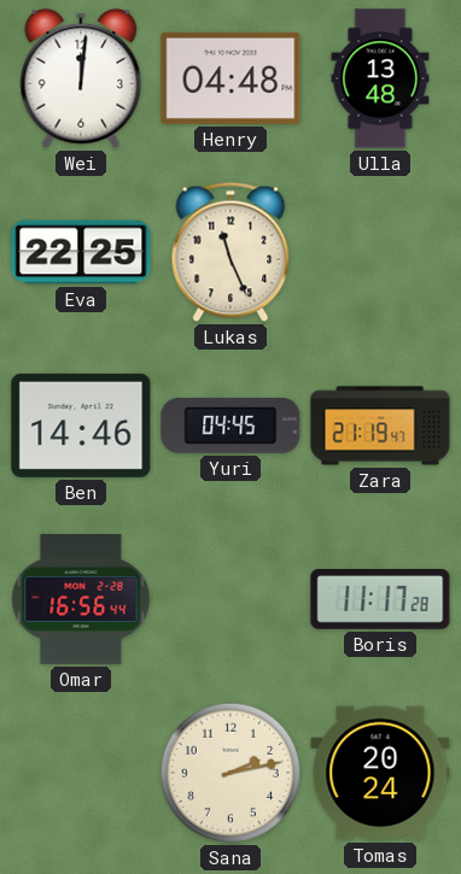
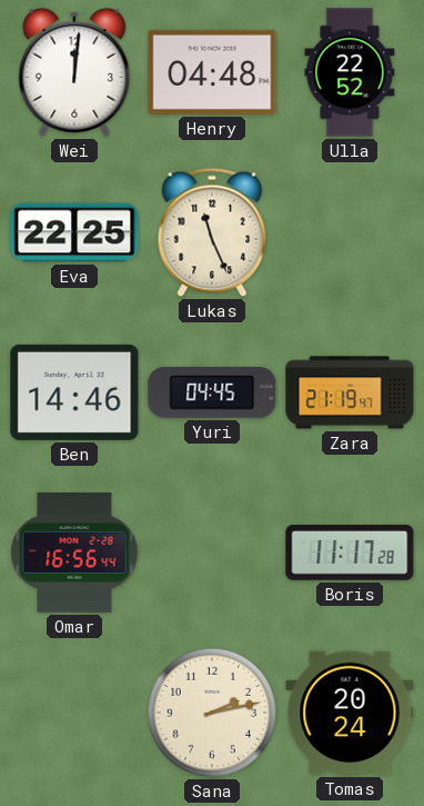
Ulla: 13:48 -> 22:52
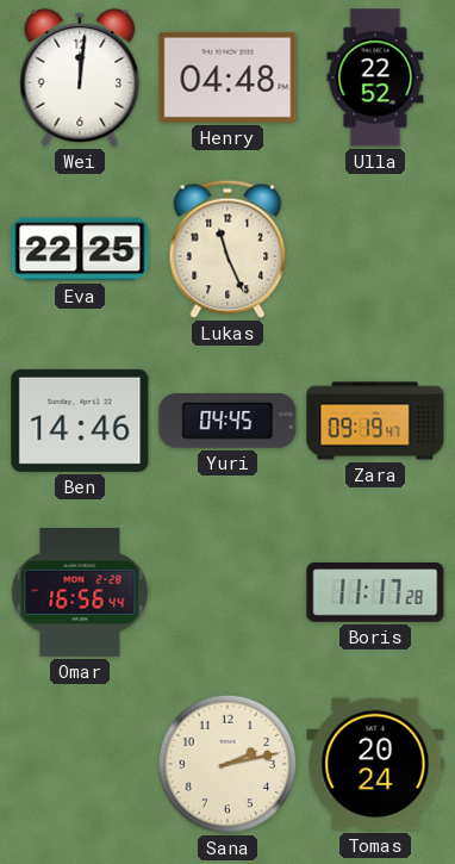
Zara: 21:19 -> 09:19
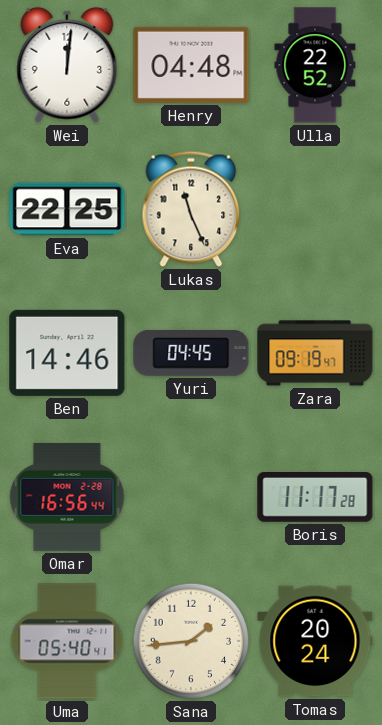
Uma: none -> 05:40
Sana: 2:13 -> 1:44
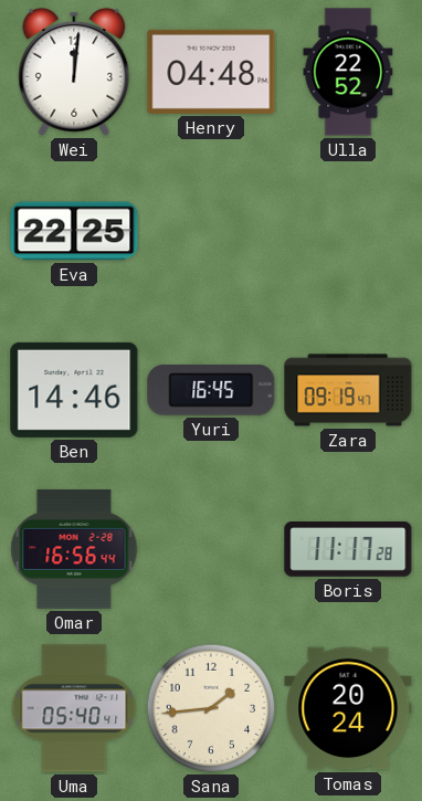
Lukas: 11:26 -> none
Yuri: 04:45 -> 16:45
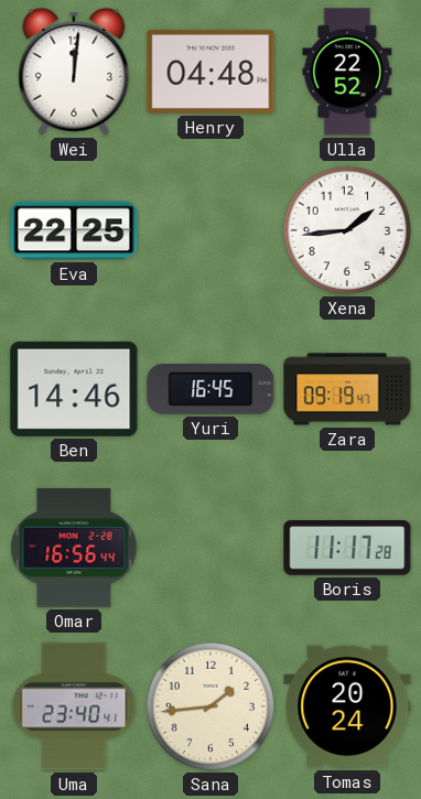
Xena: none -> 1:44
Uma: 05:40 -> 23:40
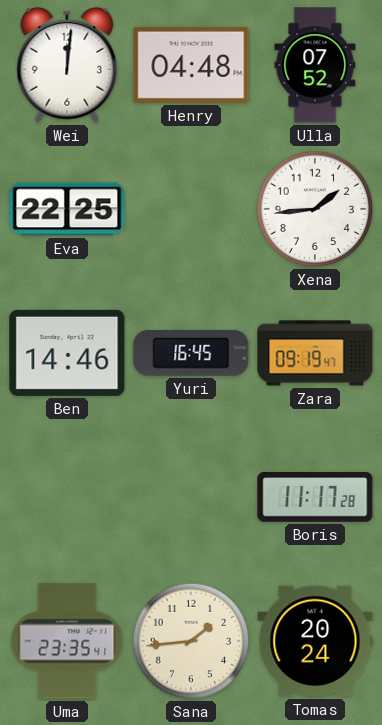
Ulla: 22:52 -> 07:52
Omar: 16:56 -> none
Uma: 23:40 -> 23:35
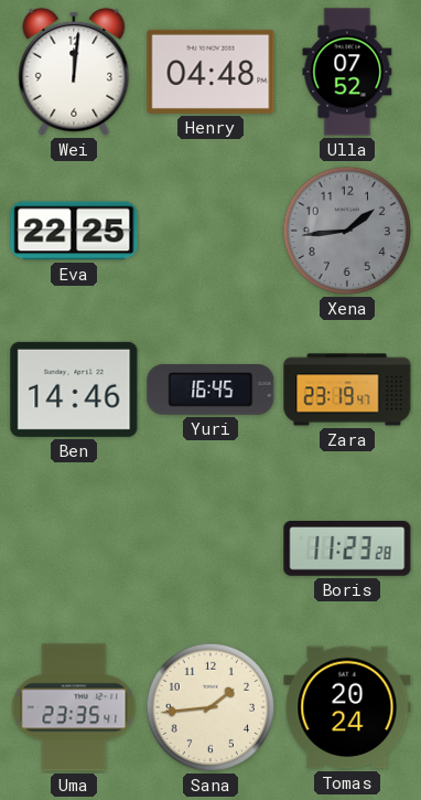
Xena dial: white -> grey
Zara: 09:19 -> 23:19
Boris: 11:17 -> 11:23
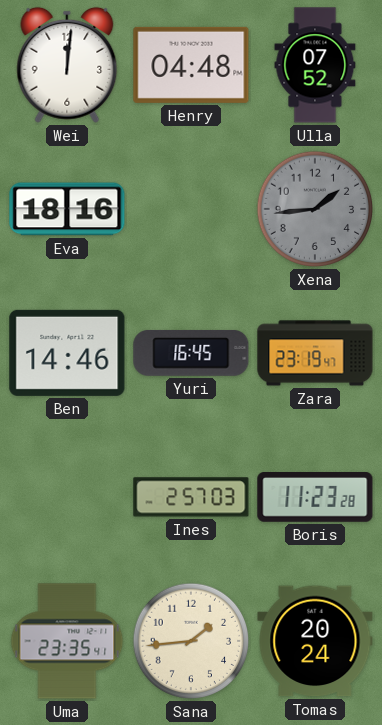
Eva: 22:25 -> 18:16
Ines: none -> 2:57
